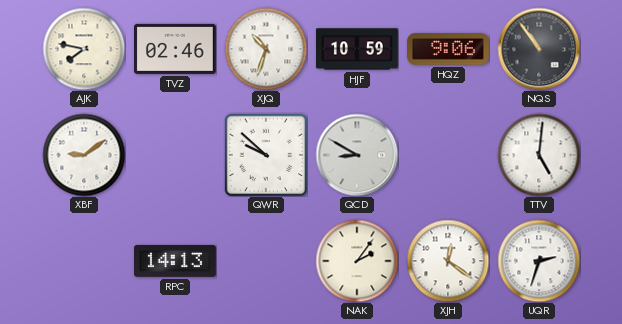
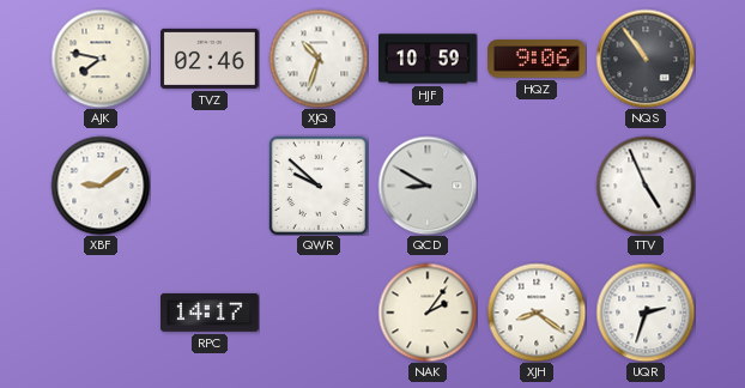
TTV: 5:01 -> 4:56
RPC: 14:13 -> 14:17
XJH: 12:21 -> 8:21
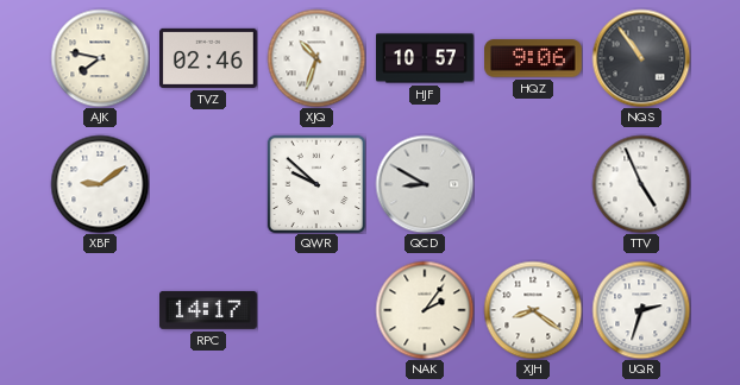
HJF: 10:59 -> 10:57
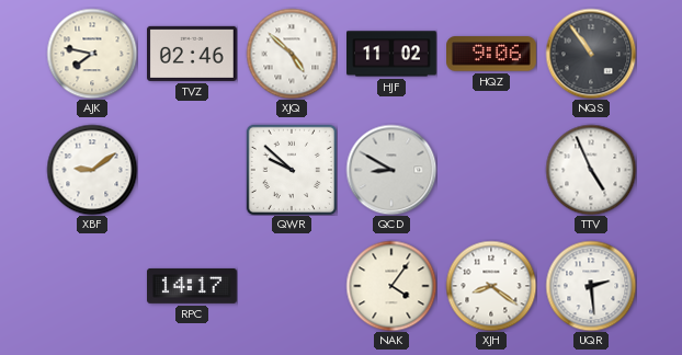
XJQ: 10:33 -> 4:52
HJF: 10:57 -> 11:02
NAK: 2:06 -> 4:06
UQR: 2:33 -> 2:29
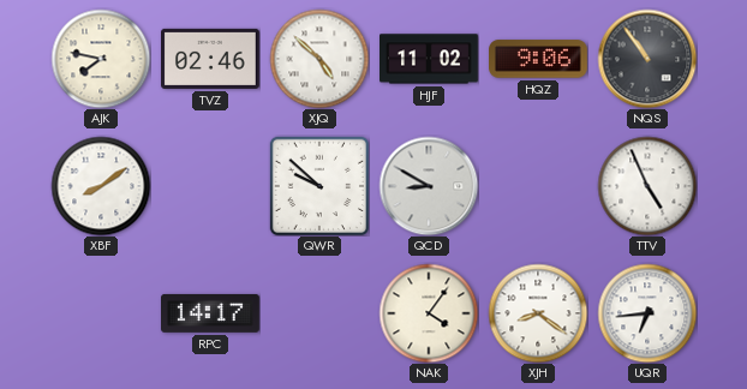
XBF: 9:09 -> 8:09
UQR: 2:29 -> 6:44
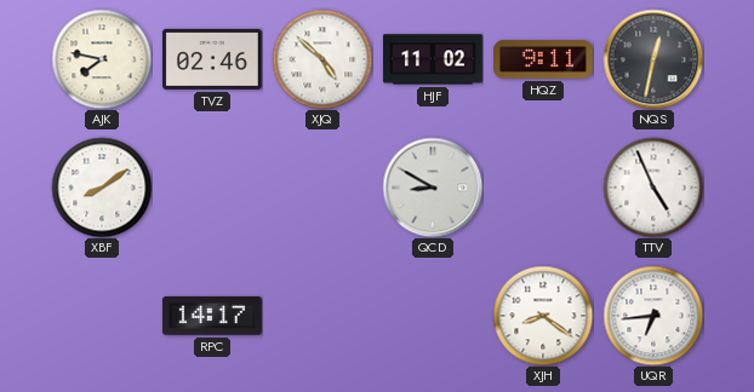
HQZ: 9:06 -> 9:11
NQS: 10:54 -> 12:32
QWR: 9:52 -> none
NAK: 4:06 -> none
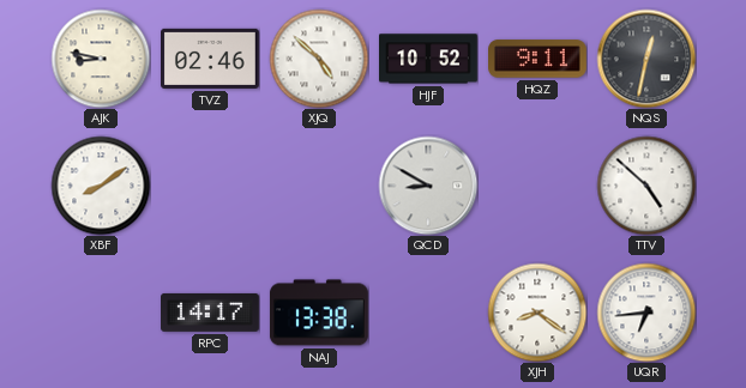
AJK: 7:47 -> 8:47
HJF: 11:02 -> 10:52
TTV: 4:56 -> 4:52
NAJ: none -> 13:38
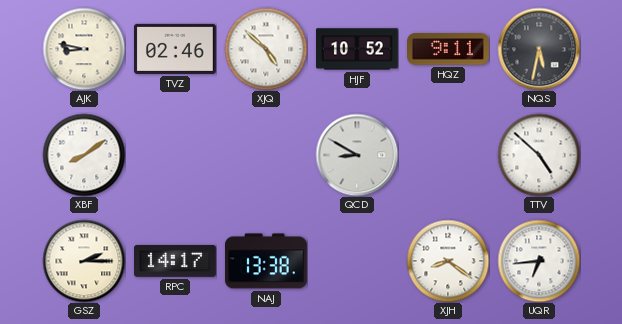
NQS: 12:32 -> 5:32
GSZ: none -> 2:15
